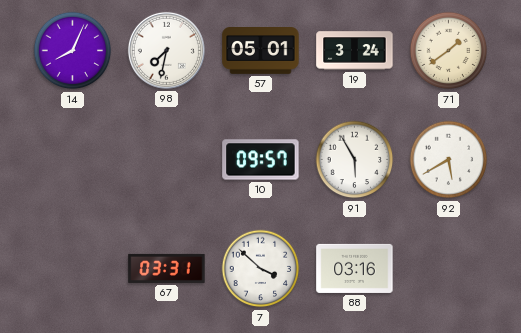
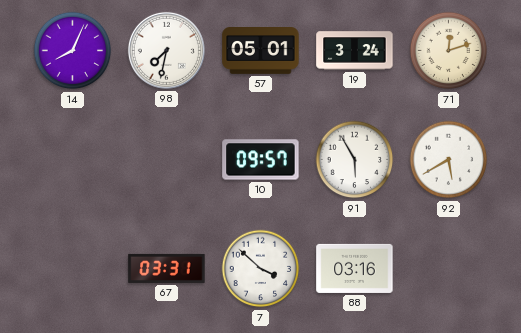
71: 1:39 -> 12:12
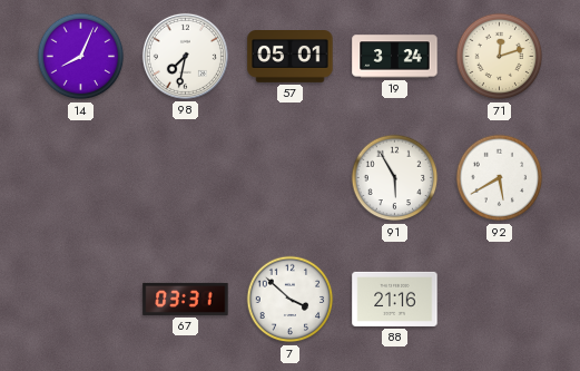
10: 09:57 -> none
88: 03:16 -> 21:16
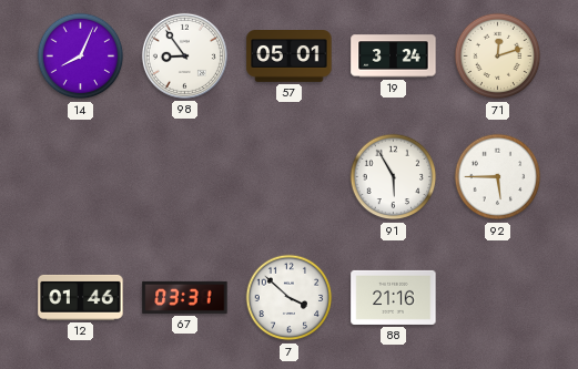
98: 7:32 -> 8:54
92: 5:40 -> 5:45
12: none -> 01:46
